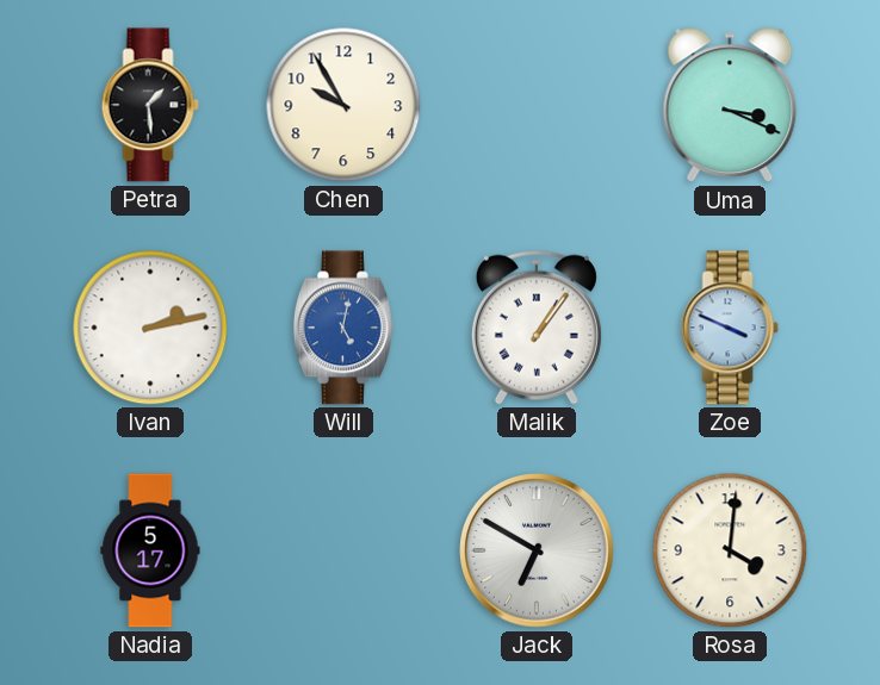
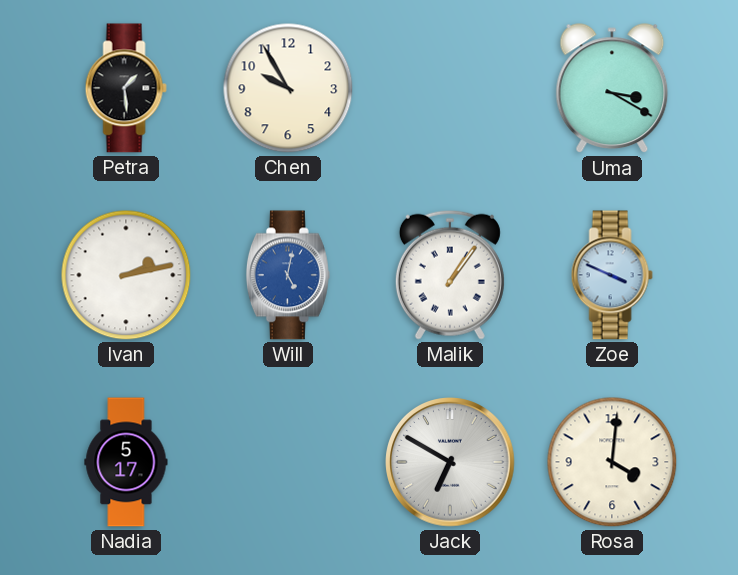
Uma: 3:19 -> 3:20
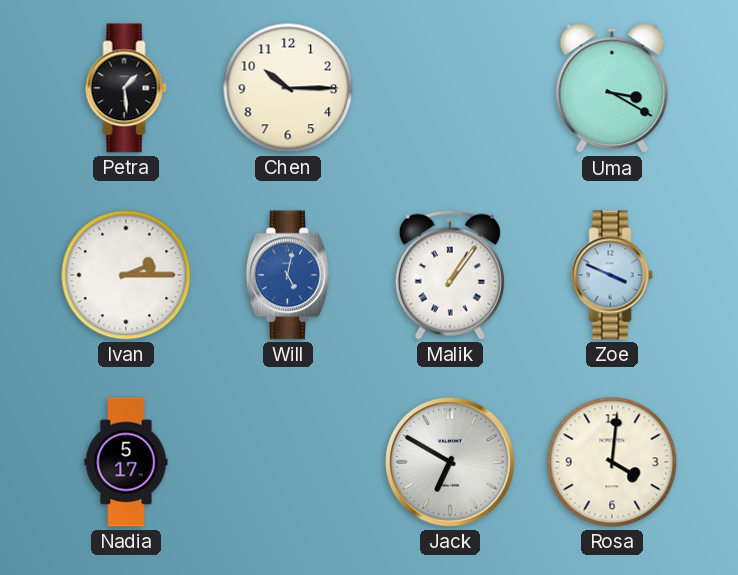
Chen: 9:55 -> 10:15
Ivan: 2:13 -> 2:15
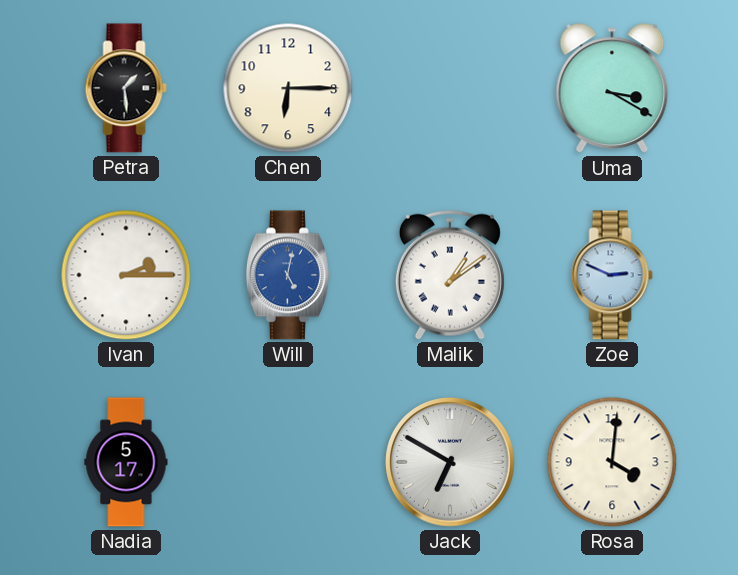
Chen: 10:15 -> 6:15
Malik: 1:06 -> 1:09
Zoe: 3:49 -> 2:49
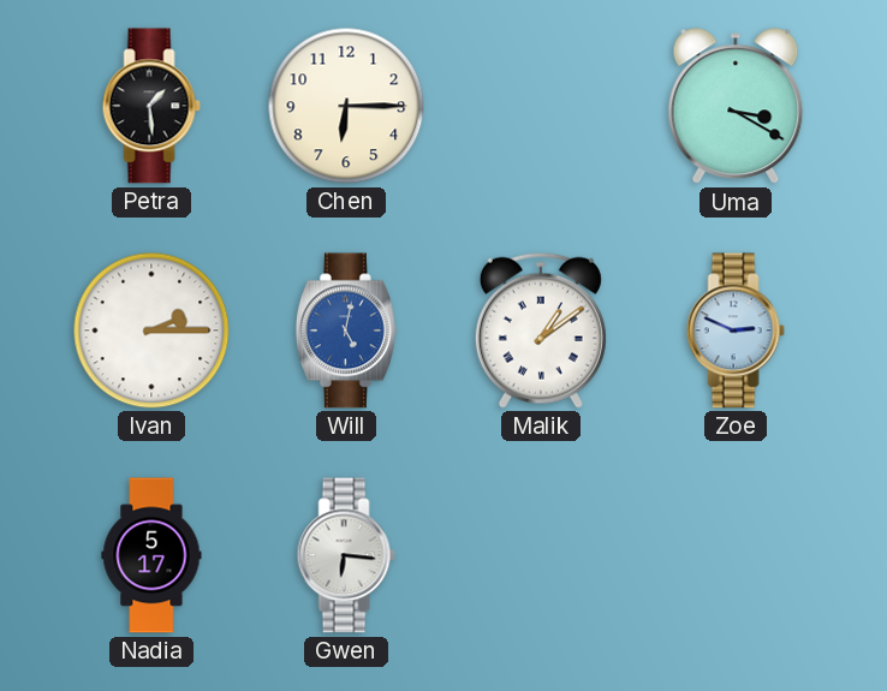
Gwen: none -> 6:16
Jack: 6:50 -> none
Rosa: 4:01 -> none
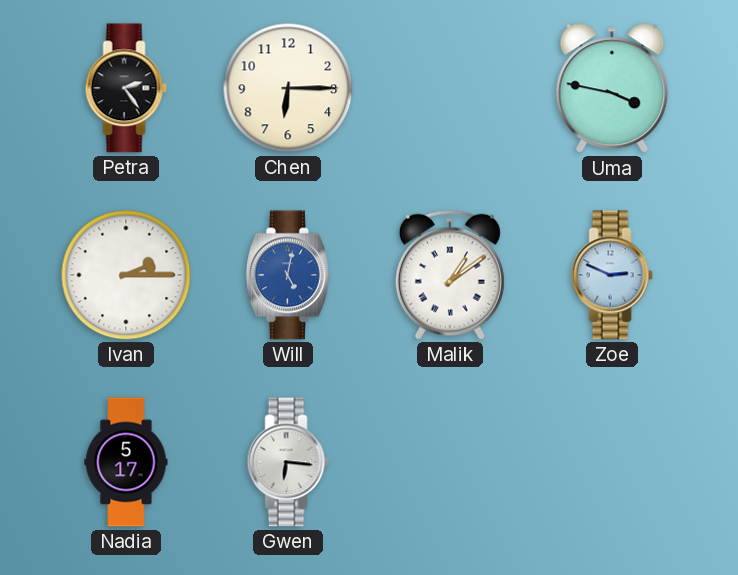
Petra: 1:29 -> 2:24
Uma: 3:20 -> 3:47
